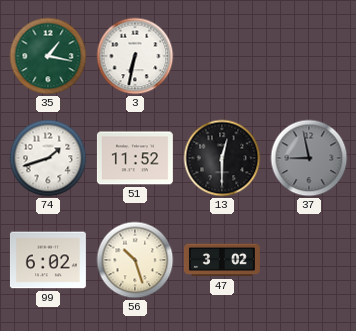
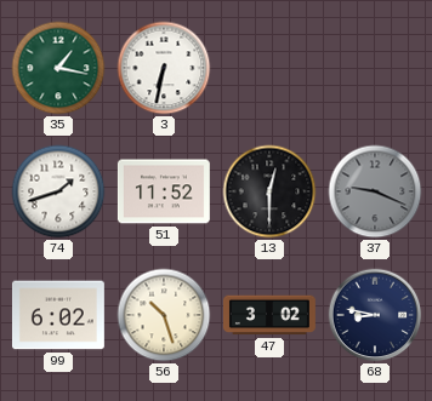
37: 8:58 -> 9:19
68: none -> 8:47
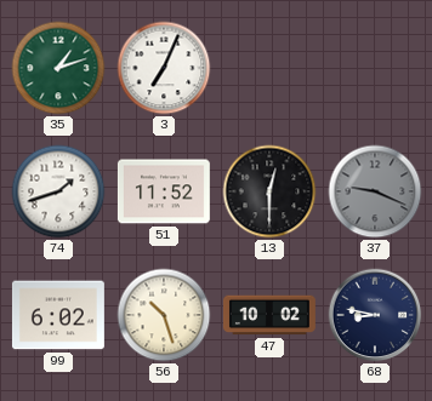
35: 1:17 -> 1:12
3: 6:32 -> 7:04
47: 3:02 -> 10:02
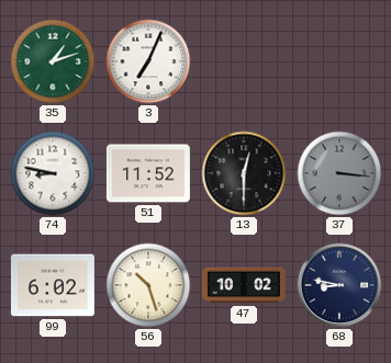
74: 1:42 -> 8:47
37: 9:19 -> 3:16
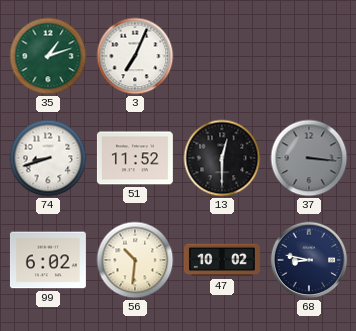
74: 8:47 -> 8:42
56: 10:27 -> 10:31
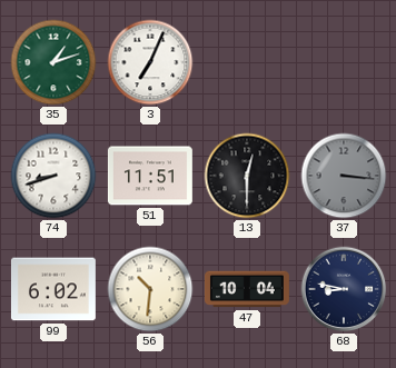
51: 11:52 -> 11:51
47: 10:02 -> 10:04
